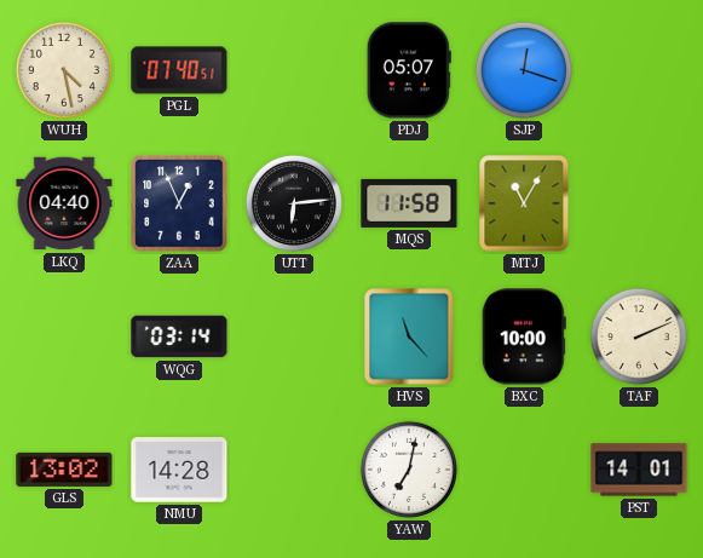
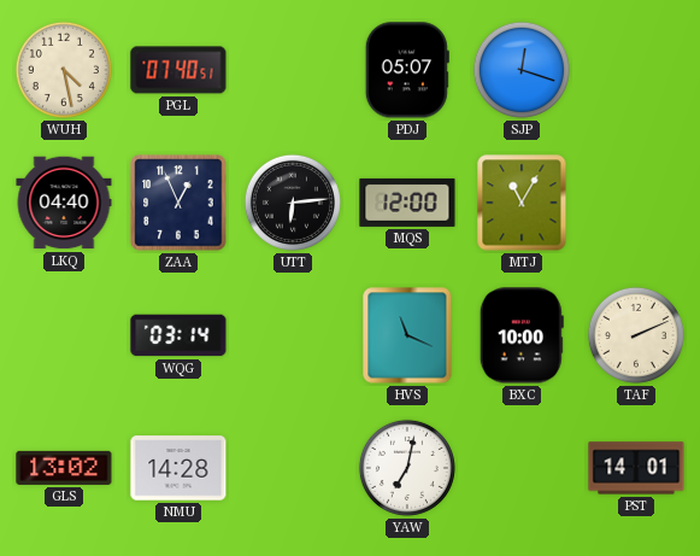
MQS: 11:58 -> 12:00
HVS: 11:23 -> 11:19
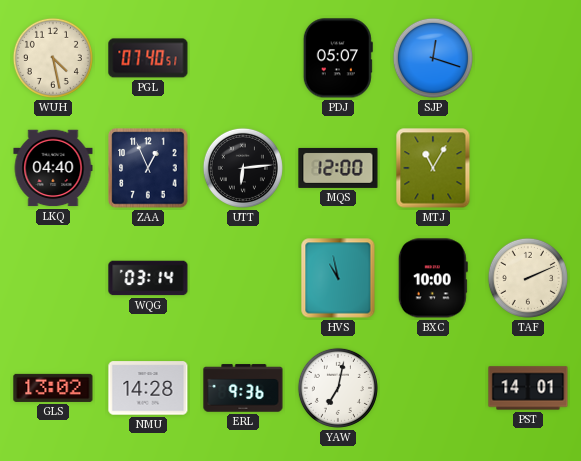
HVS: 11:19 -> 10:58
ERL: none -> 9:36
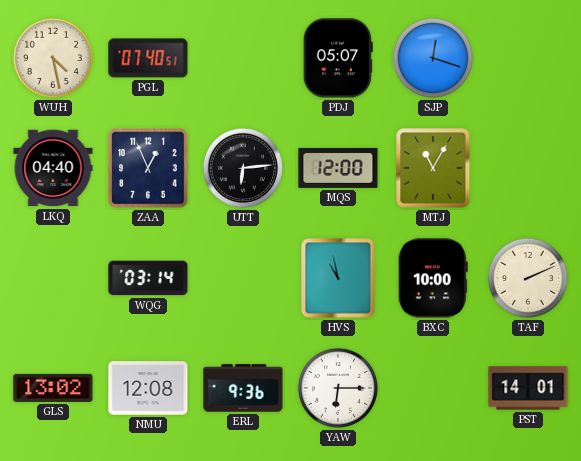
NMU: 14:28 -> 12:08
YAW: 7:02 -> 6:15
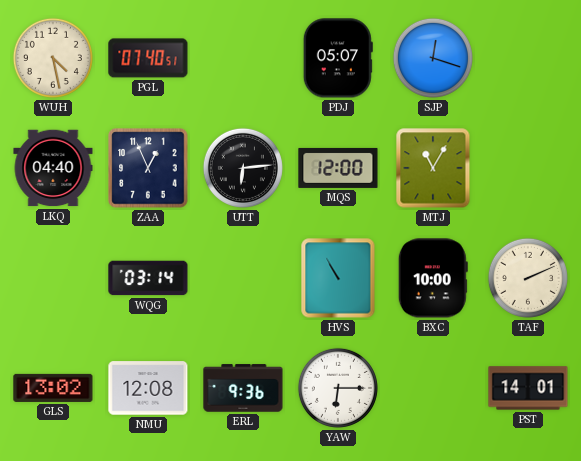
HVS: 10:58 -> 10:55
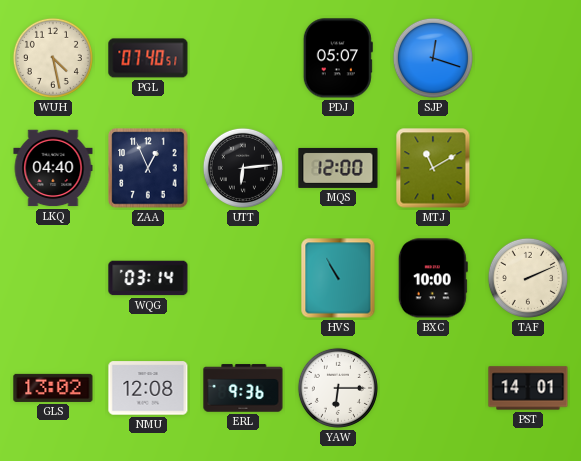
MTJ: 11:05 -> 11:10
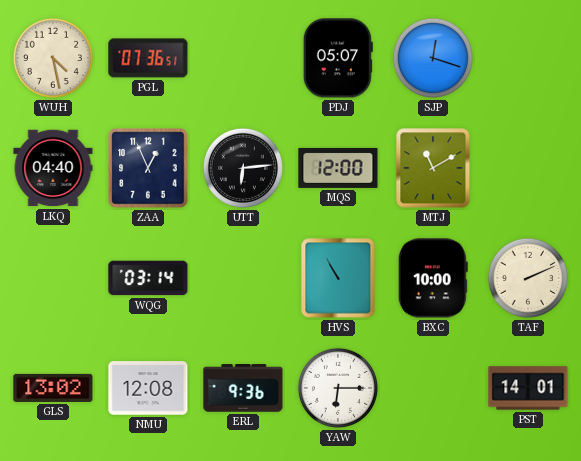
PGL: 07:40 -> 07:36
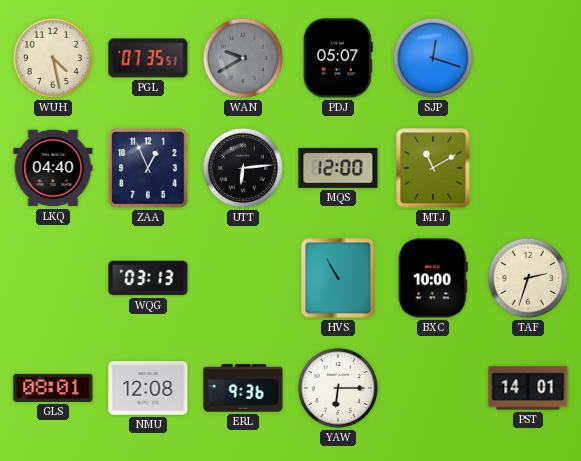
PGL: 07:36 -> 07:35
WAN: none -> 9:40
WQG: 03:14 -> 03:13
TAF: 2:11 -> 2:33
GLS: 13:02 -> 08:01
